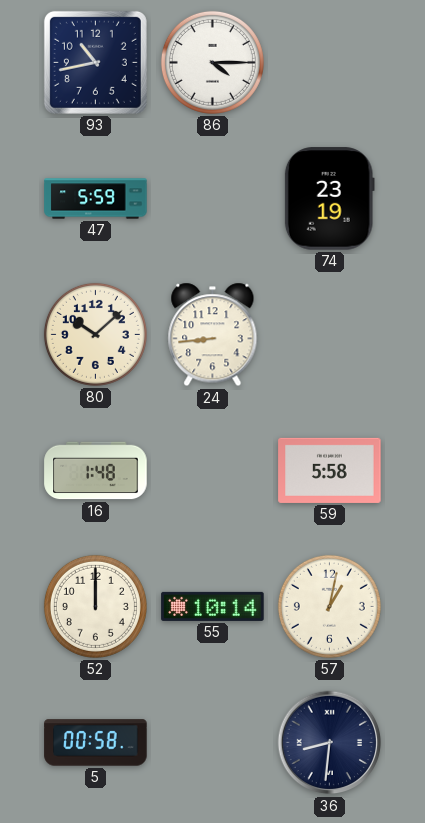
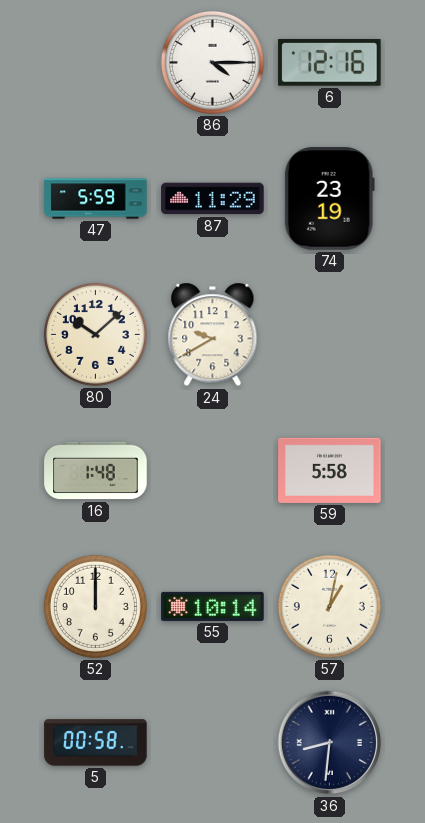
93: 10:43 -> none
6: none -> 12:16
87: none -> 11:29
24: 8:44 -> 9:40
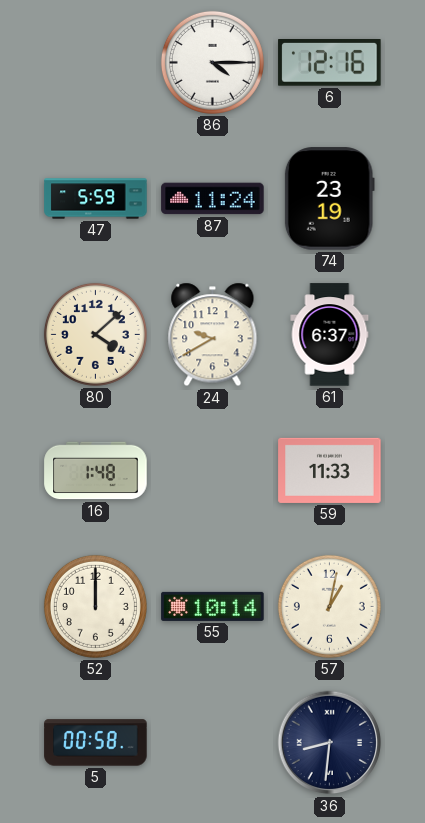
87: 11:29 -> 11:24
80: 10:08 -> 4:08
61: none -> 6:37
59: 5:58 -> 11:33
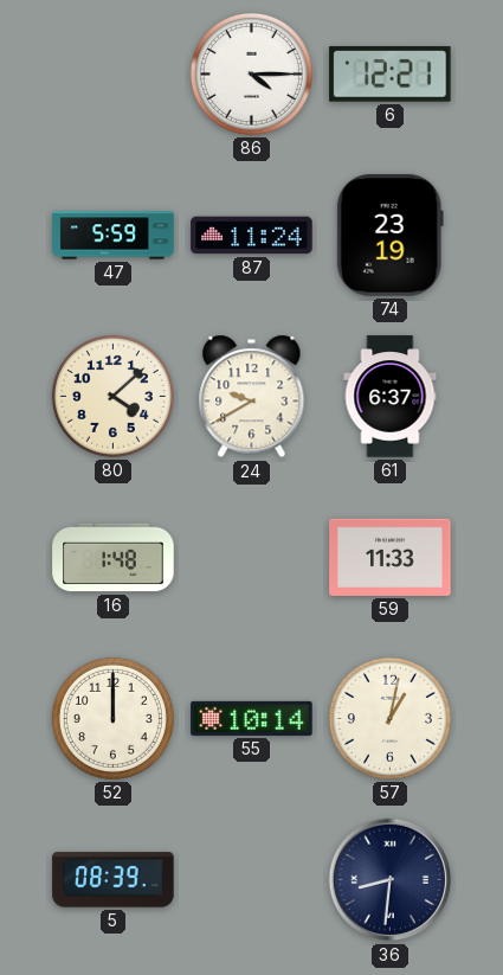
6: 12:16 -> 12:21
5: 00:58 -> 08:39
